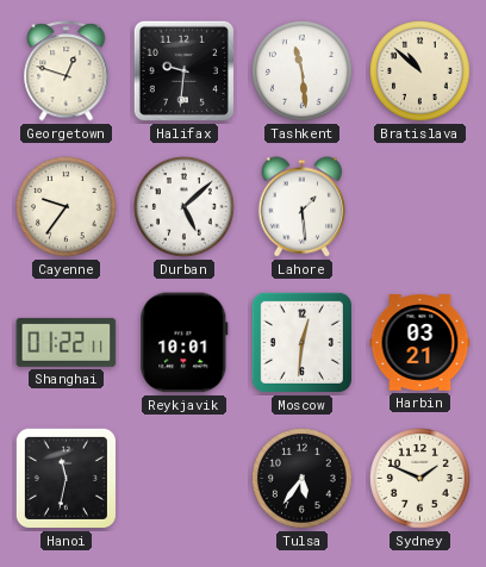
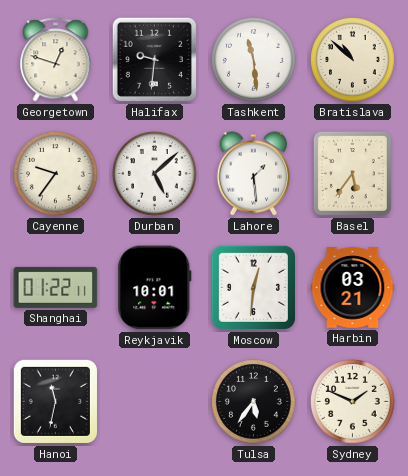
Basel: none -> 5:36
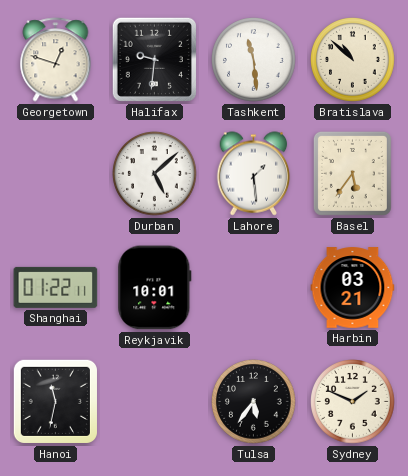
Cayenne: 9:36 -> none
Moscow: 12:31 -> none
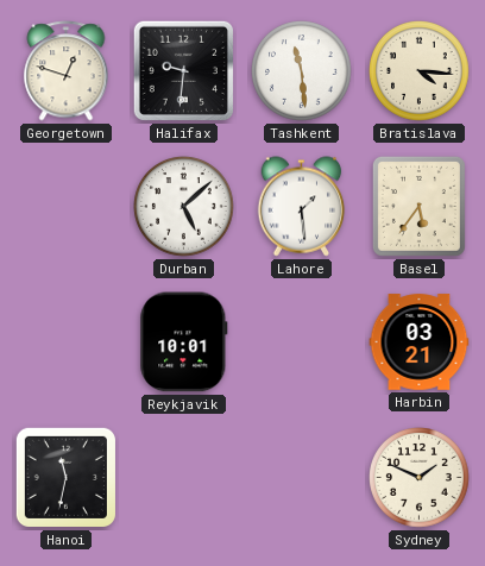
Bratislava: 10:52 -> 4:16
Shanghai: 01:22 -> none
Tulsa: 5:36 -> none
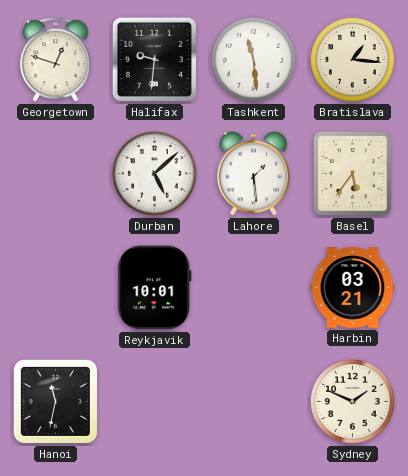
Bratislava: 4:16 -> 1:16
